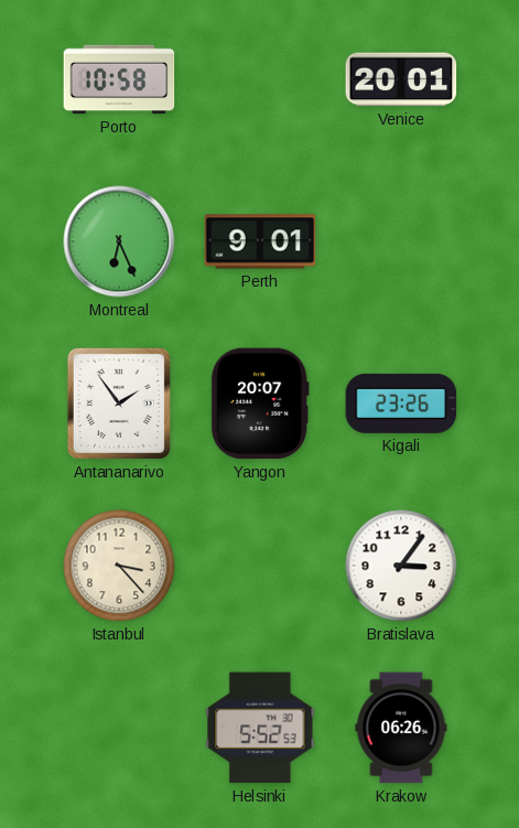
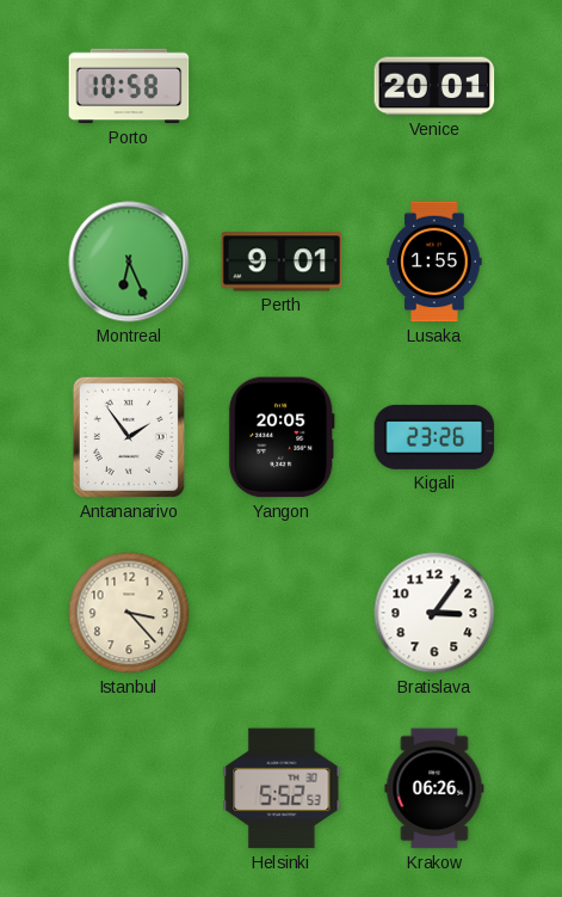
Lusaka: none -> 1:55
Yangon: 20:07 -> 20:05
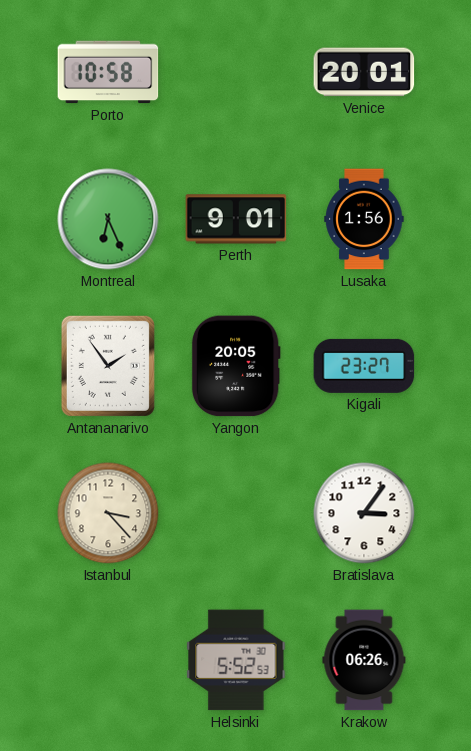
Lusaka: 1:55 -> 1:56
Kigali: 23:26 -> 23:27
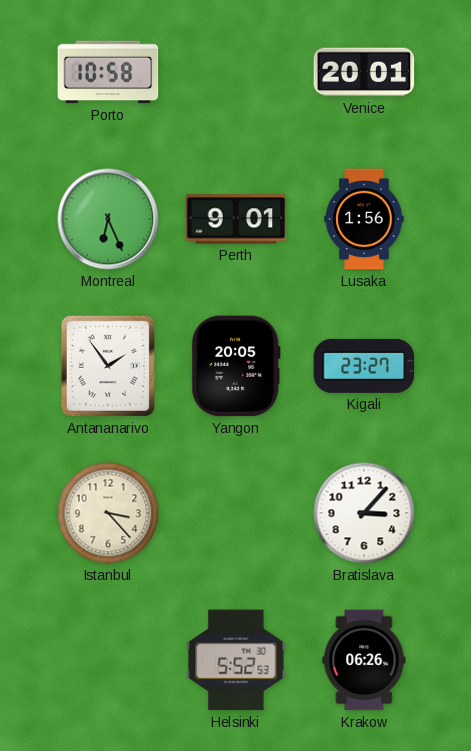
Bratislava: 3:06 -> 3:07
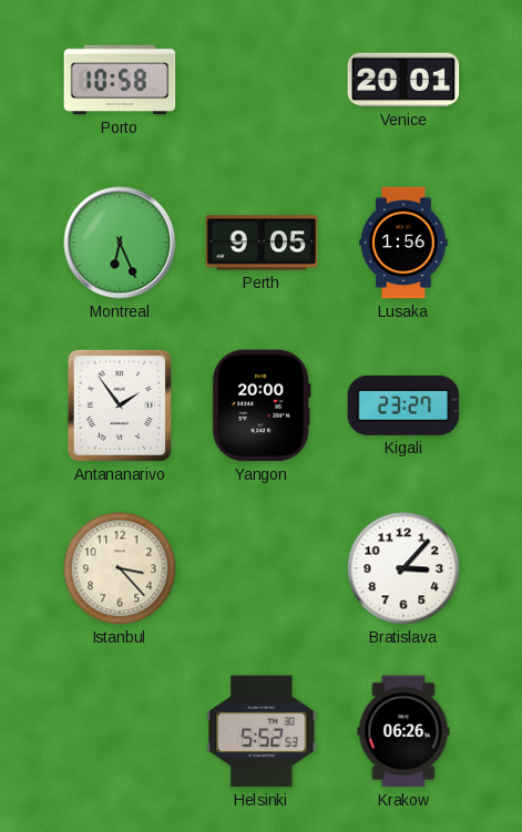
Perth: 9:01 -> 9:05
Yangon: 20:05 -> 20:00
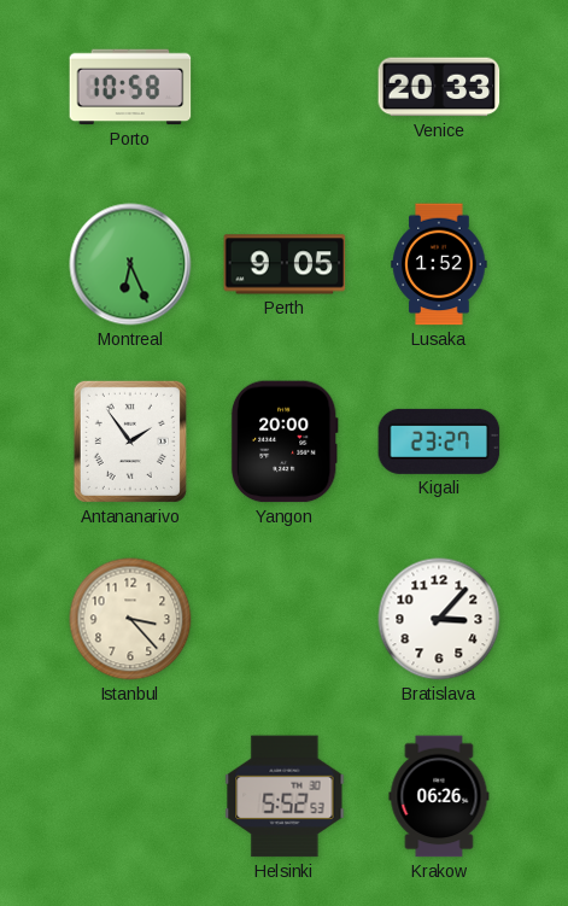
Venice: 20:01 -> 20:33
Lusaka: 1:56 -> 1:52
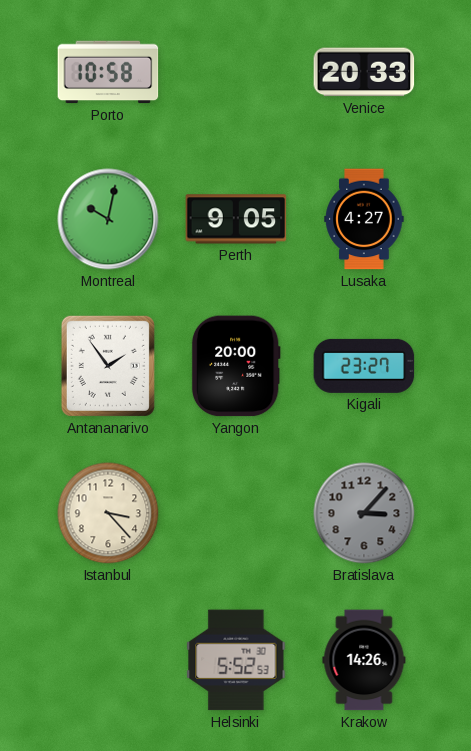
Montreal: 6:26 -> 10:02
Lusaka: 1:52 -> 4:27
Bratislava dial: white -> grey
Krakow: 06:26 -> 14:26
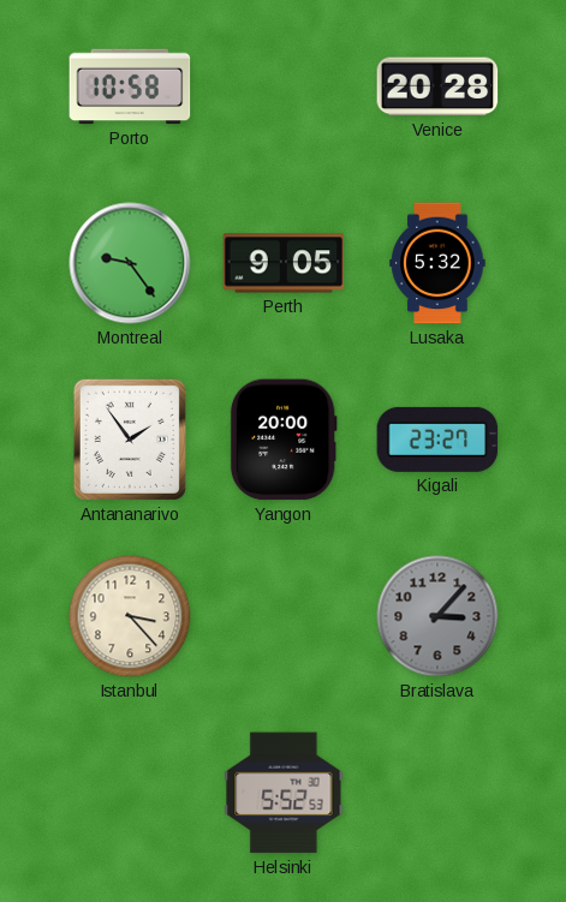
Venice: 20:33 -> 20:28
Montreal: 10:02 -> 9:24
Lusaka: 4:27 -> 5:32
Krakow: 14:26 -> none
